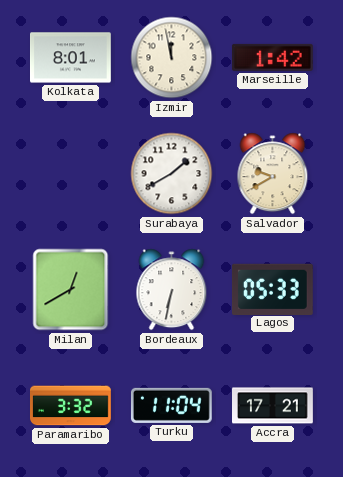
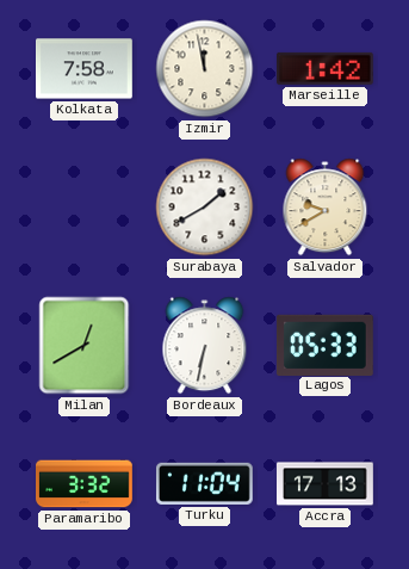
Kolkata: 8:01 -> 7:58
Accra: 17:21 -> 17:13
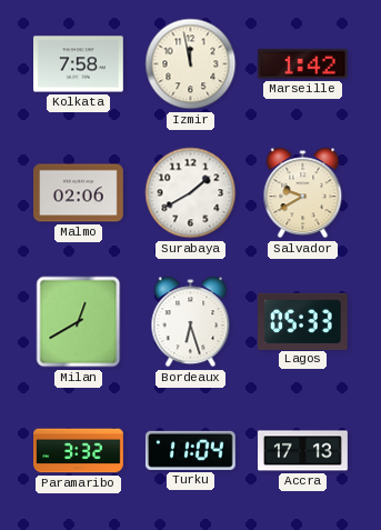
Malmo: none -> 02:06
Bordeaux: 6:32 -> 6:27
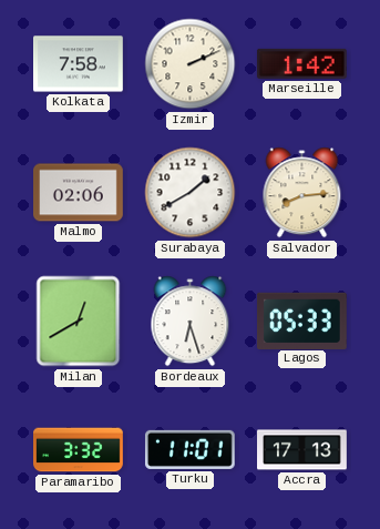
Izmir: 11:58 -> 2:11
Salvador: 9:40 -> 8:14
Turku: 11:04 -> 11:01
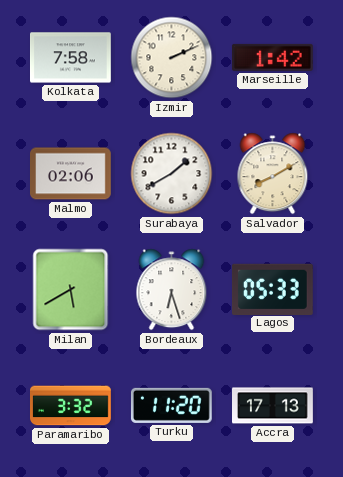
Salvador: 8:14 -> 8:10
Milan: 12:40 -> 5:40
Turku: 11:01 -> 11:20
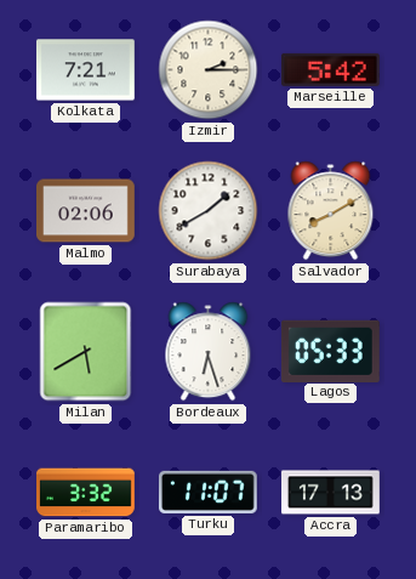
Kolkata: 7:58 -> 7:21
Izmir: 2:11 -> 2:15
Marseille: 1:42 -> 5:42
Turku: 11:20 -> 11:07
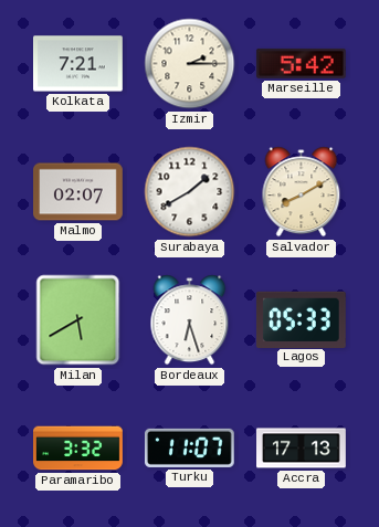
Malmo: 02:06 -> 02:07
